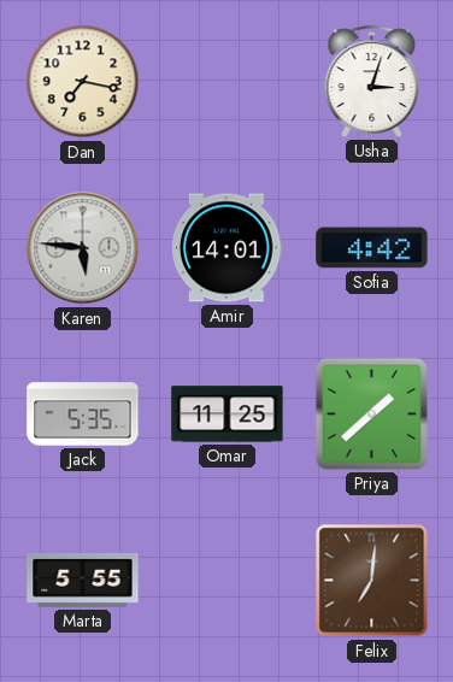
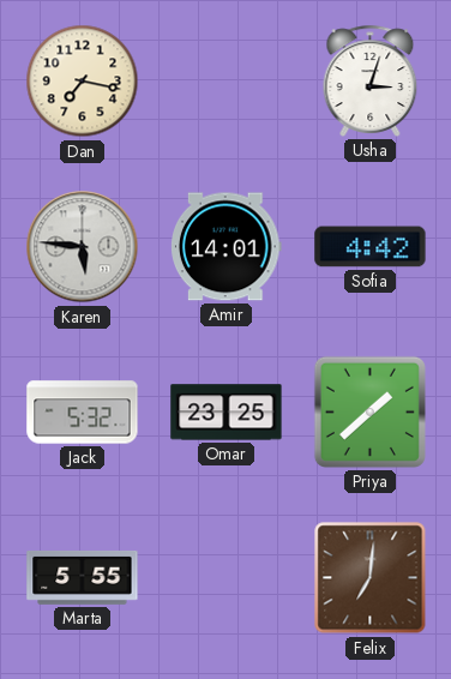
Jack: 5:35 -> 5:32
Omar: 11:25 -> 23:25
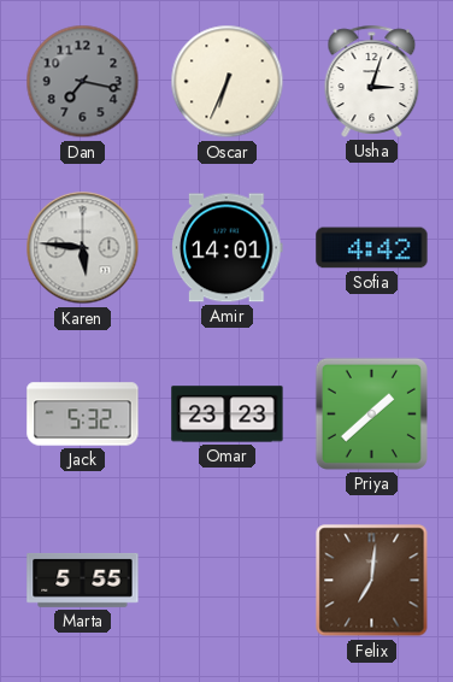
Dan dial: cream -> grey
Oscar: none -> 6:34
Omar: 23:25 -> 23:23
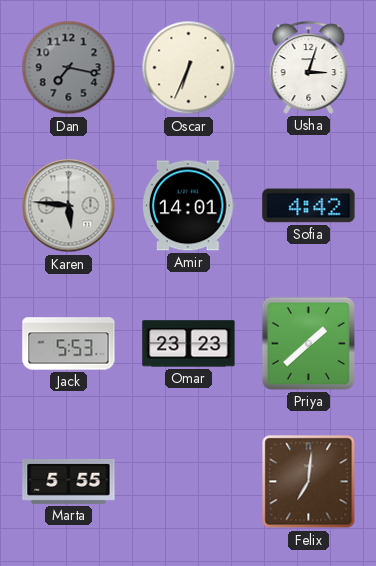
Jack: 5:32 -> 5:53
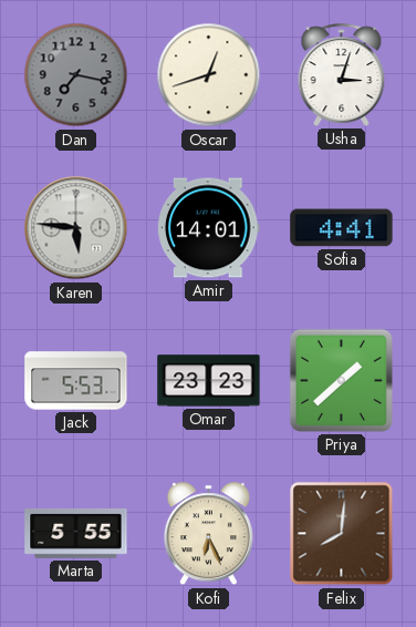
Oscar: 6:34 -> 12:42
Sofia: 4:42 -> 4:41
Kofi: none -> 6:26
Felix: 7:01 -> 8:01
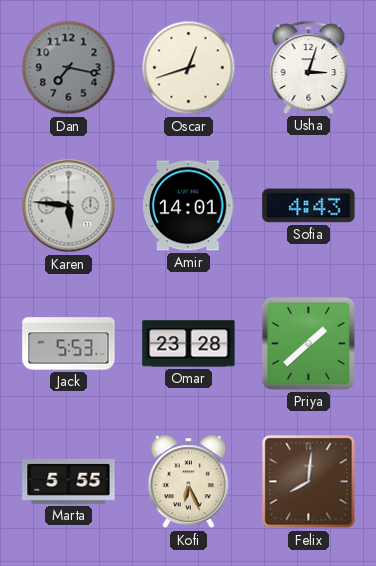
Sofia: 4:41 -> 4:43
Omar: 23:23 -> 23:28
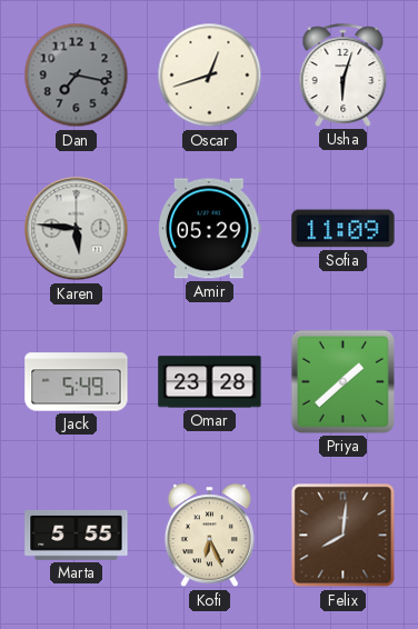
Usha: 3:03 -> 6:03
Amir: 14:01 -> 05:29
Sofia: 4:43 -> 11:09
Jack: 5:53 -> 5:49
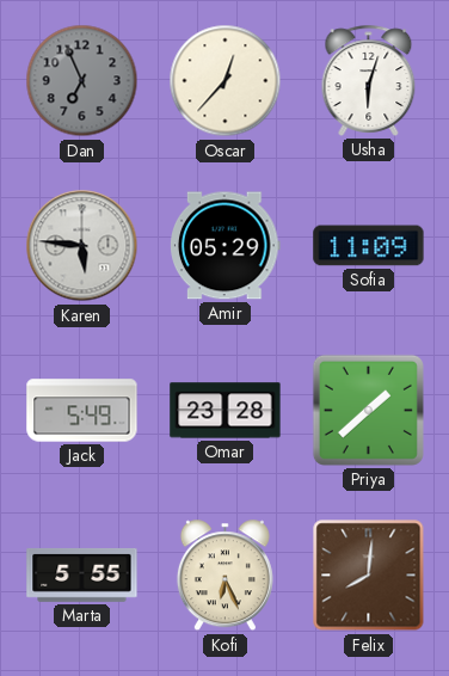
Dan: 7:17 -> 6:56
Oscar: 12:42 -> 12:37
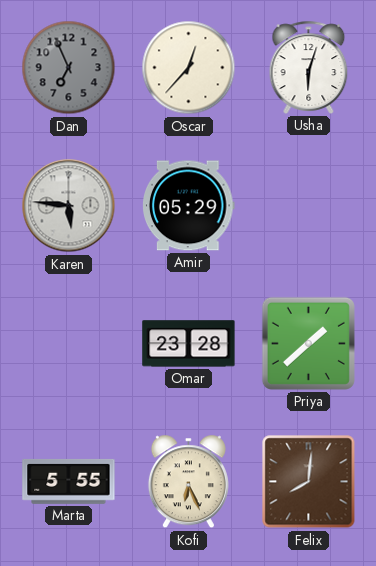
Sofia: 11:09 -> none
Jack: 5:49 -> none
